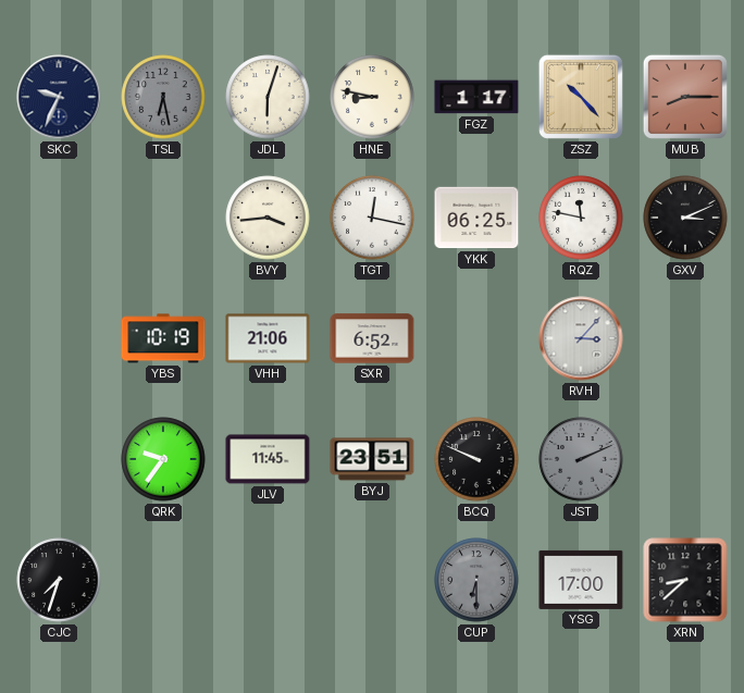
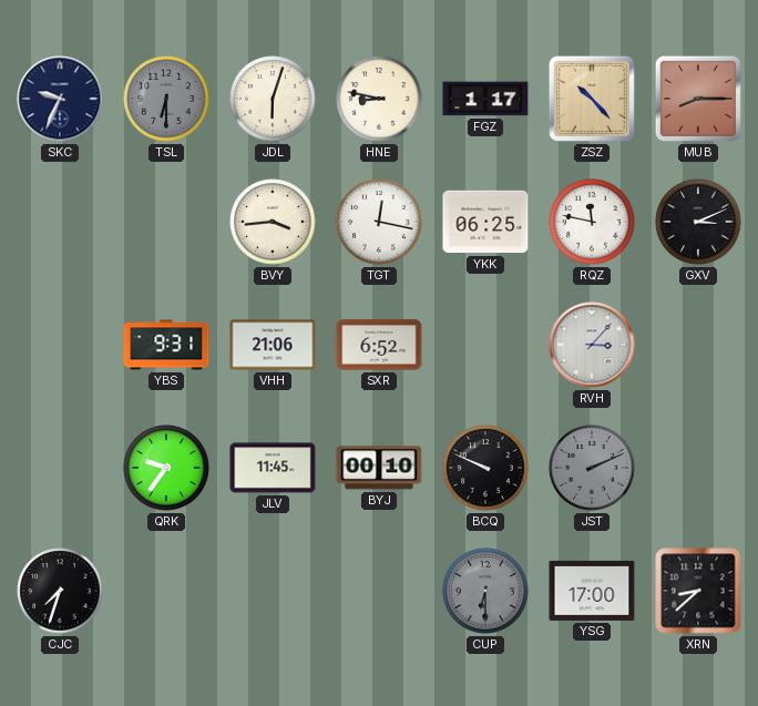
TSL: 6:28 -> 6:30
YBS: 10:19 -> 9:31
BYJ: 23:51 -> 00:10
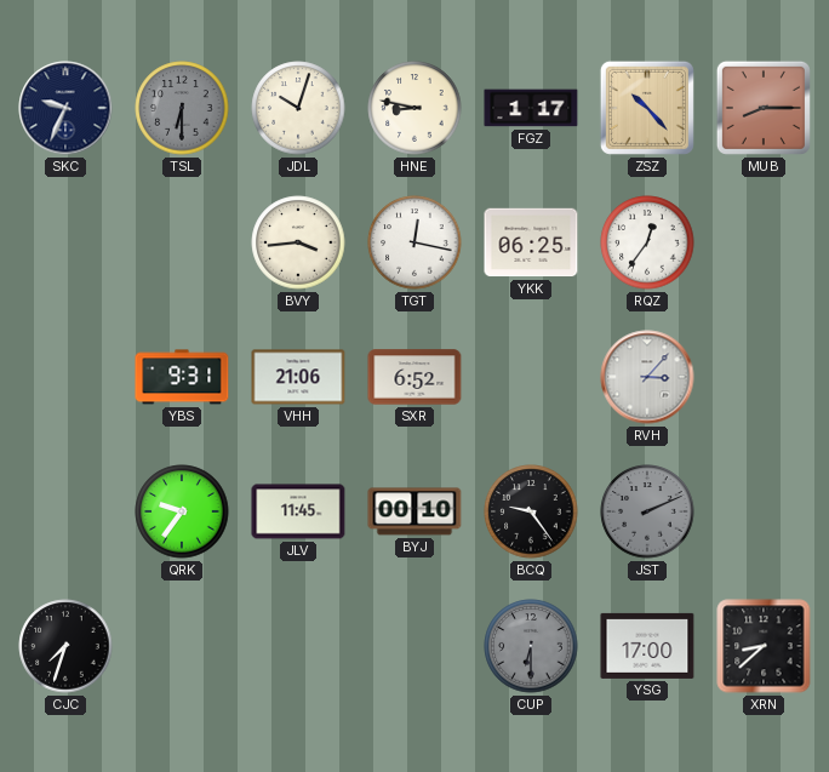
JDL: 6:03 -> 10:03
RQZ: 11:47 -> 12:36
GXV: 3:11 -> none
BCQ: 9:49 -> 9:24
